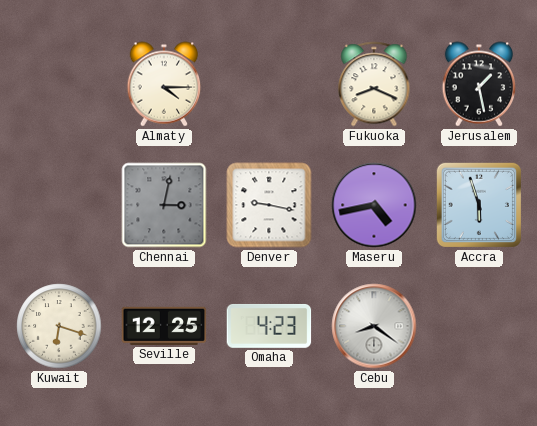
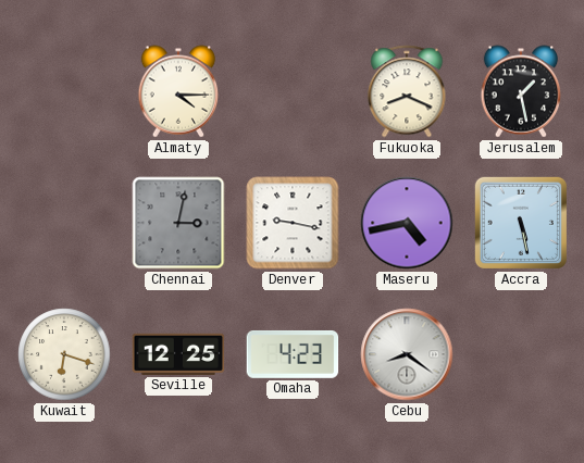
Accra: 5:57 -> 5:28
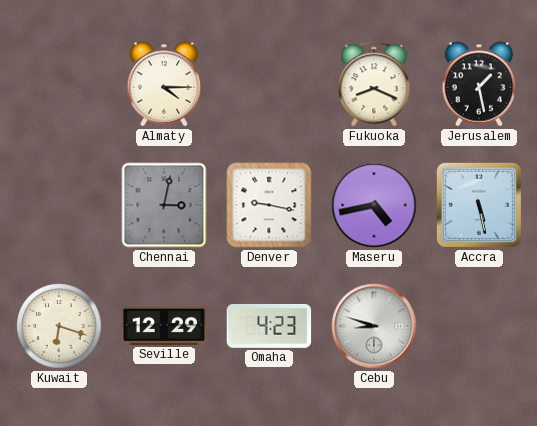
Seville: 12:25 -> 12:29
Cebu: 8:21 -> 8:48
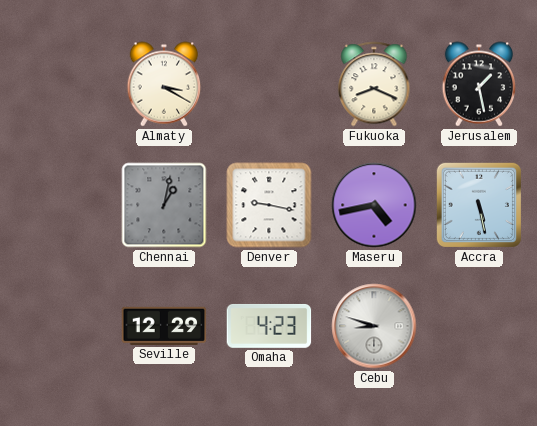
Almaty: 4:15 -> 3:20
Chennai: 3:02 -> 1:02
Kuwait: 6:18 -> none
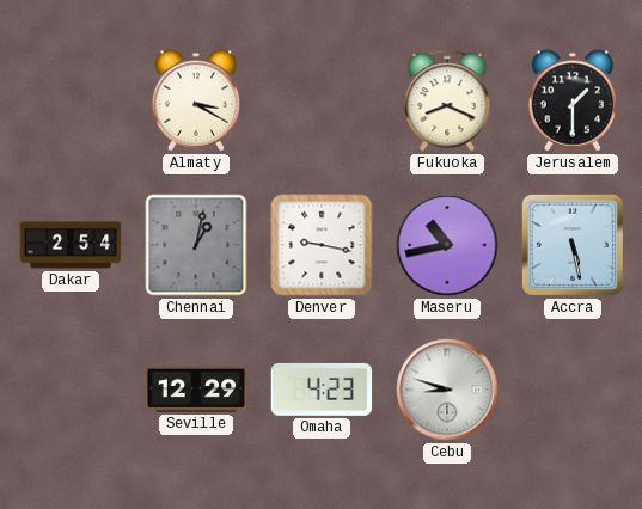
Jerusalem: 1:28 -> 1:30
Dakar: none -> 2:54
Maseru: 4:43 -> 10:43
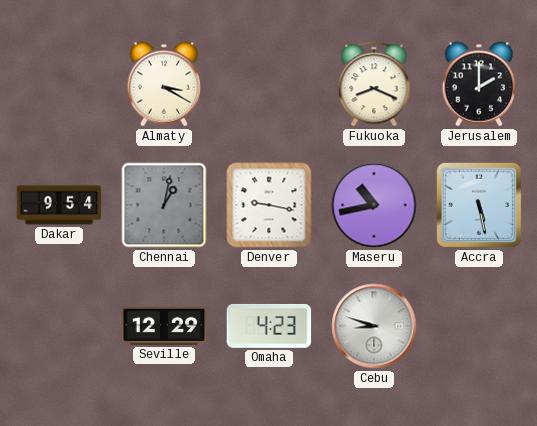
Jerusalem: 1:30 -> 2:00
Dakar: 2:54 -> 9:54
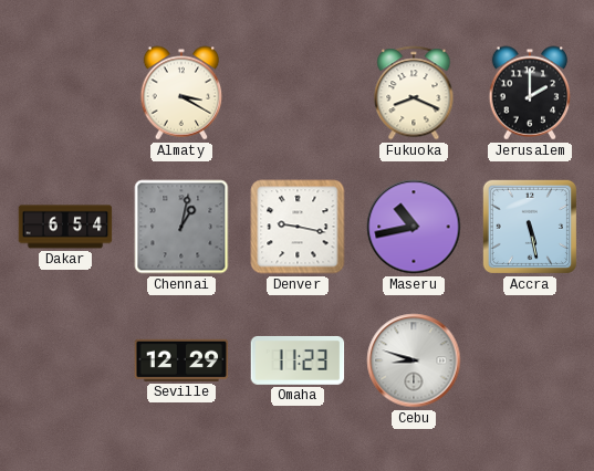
Dakar: 9:54 -> 6:54
Omaha: 4:23 -> 11:23
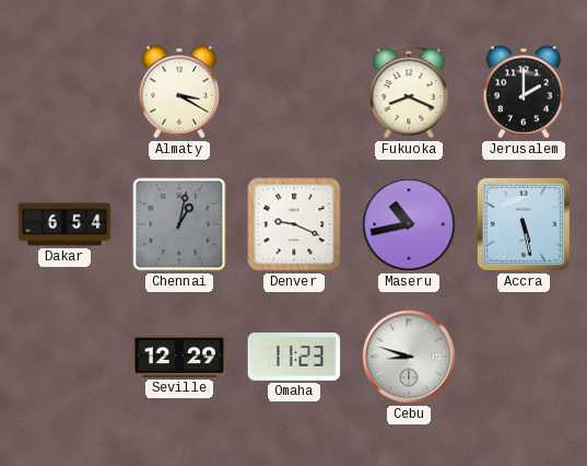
Denver: 9:17 -> 9:19
